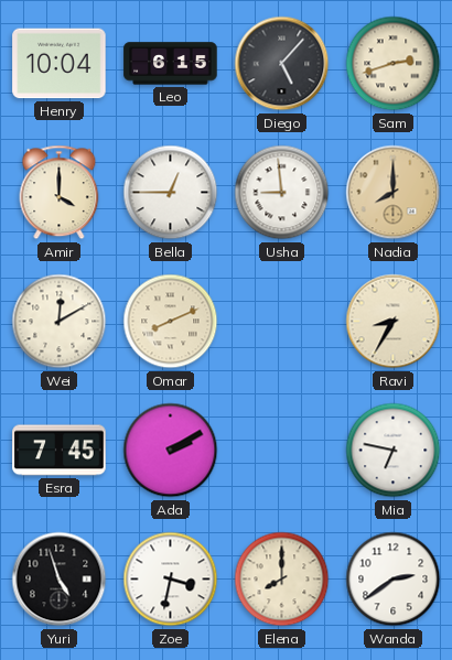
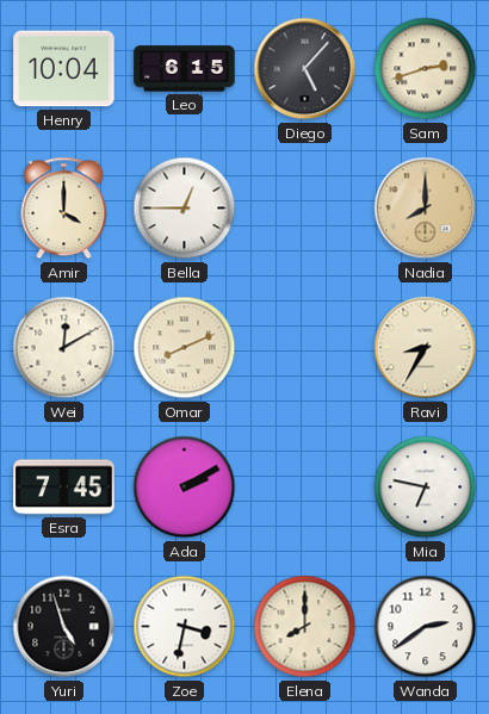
Usha: 8:59 -> none
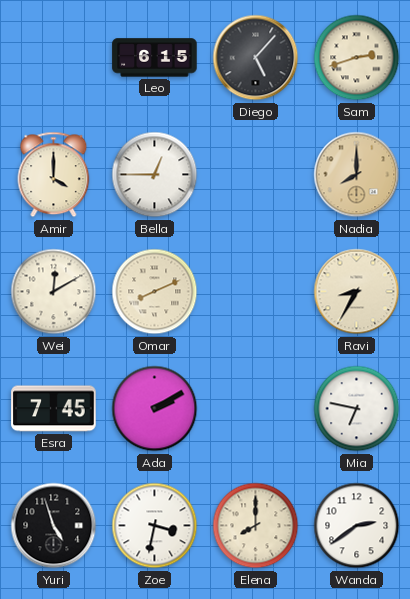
Henry: 10:04 -> none
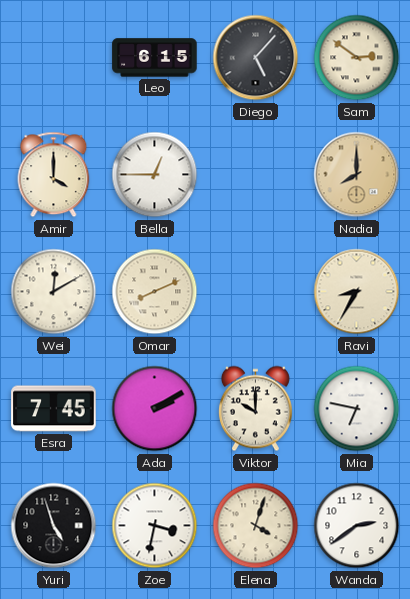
Sam: 2:42 -> 2:51
Viktor: none -> 10:00
Elena: 8:00 -> 4:03
